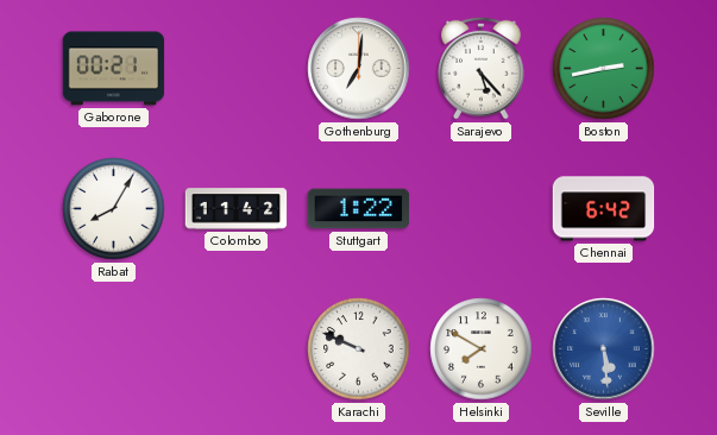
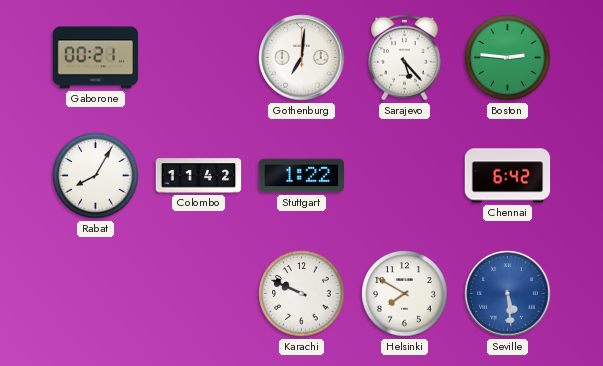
Boston: 2:43 -> 2:46
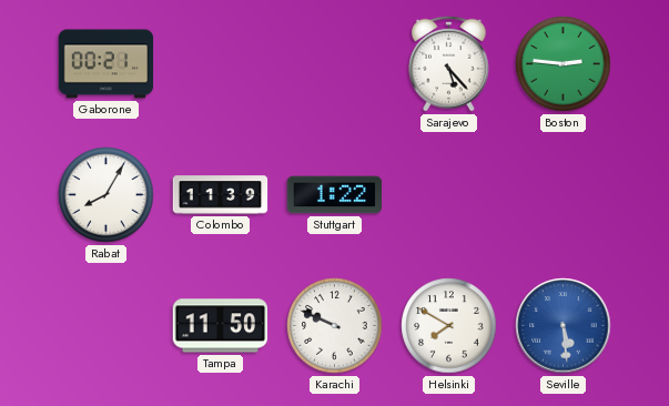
Gothenburg: 7:01 -> none
Colombo: 11:42 -> 11:39
Chennai: 6:42 -> none
Tampa: none -> 11:50
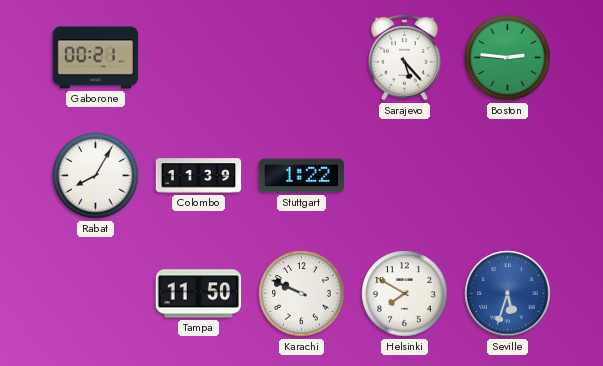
Seville: 5:29 -> 5:33
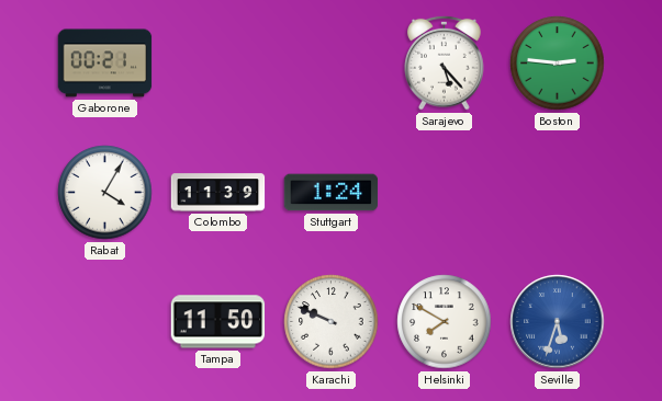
Rabat: 8:05 -> 4:05
Stuttgart: 1:22 -> 1:24
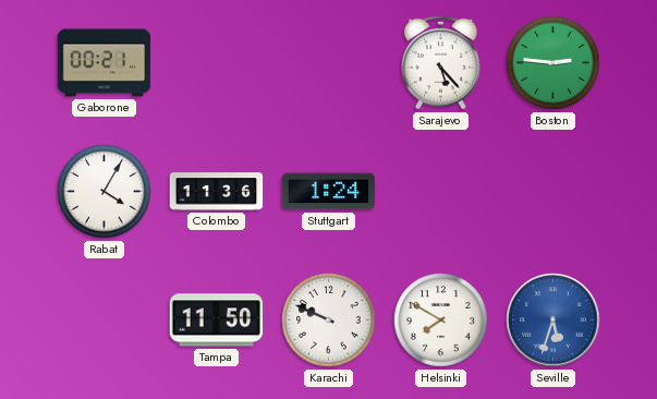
Colombo: 11:39 -> 11:36
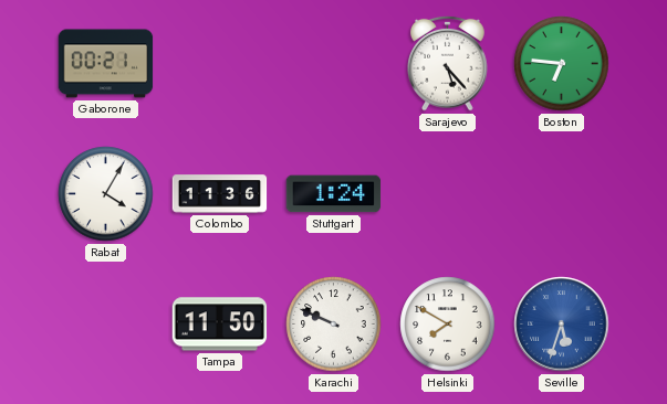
Boston: 2:46 -> 6:46
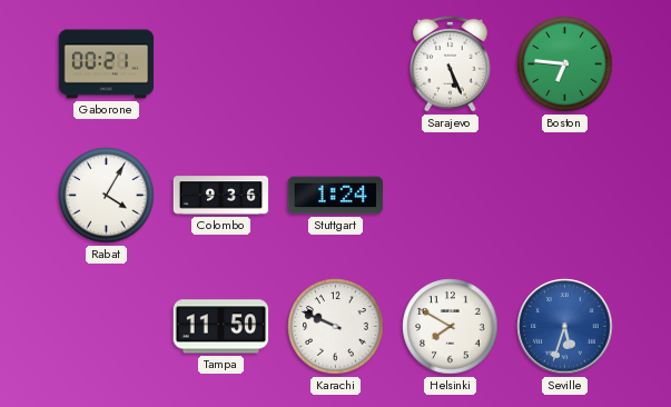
Sarajevo: 5:23 -> 5:26
Colombo: 11:36 -> 9:36
